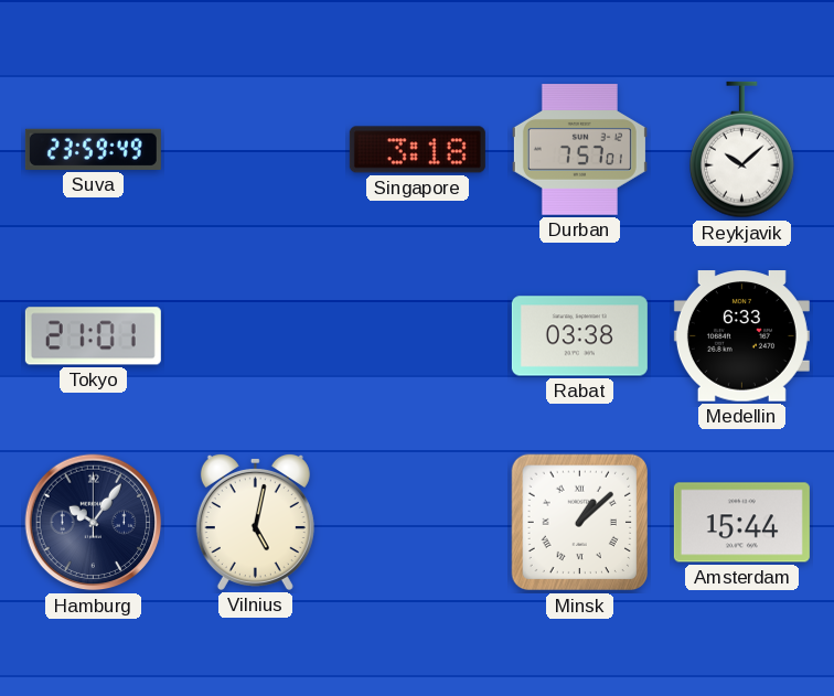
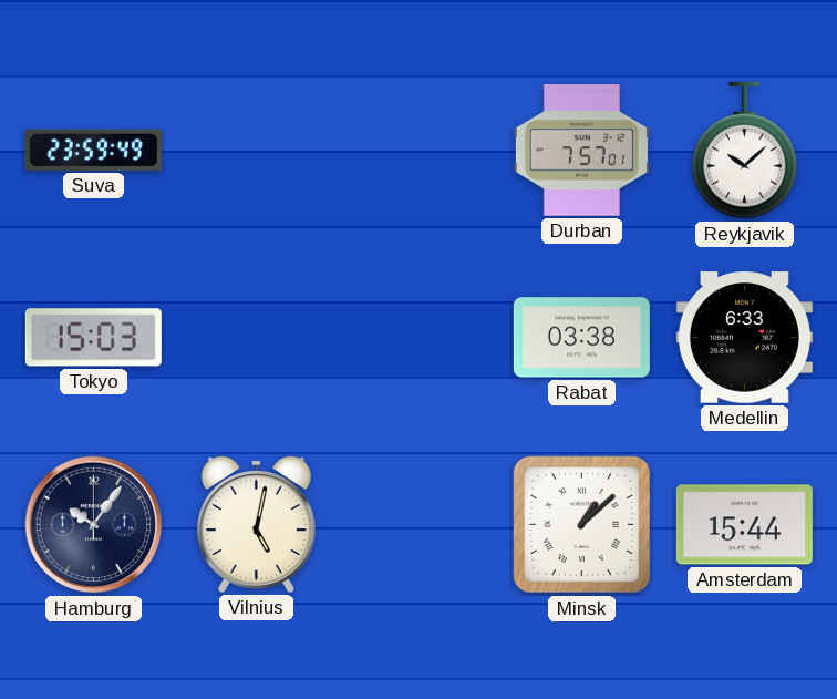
Singapore: 3:18 -> none
Tokyo: 21:01 -> 15:03
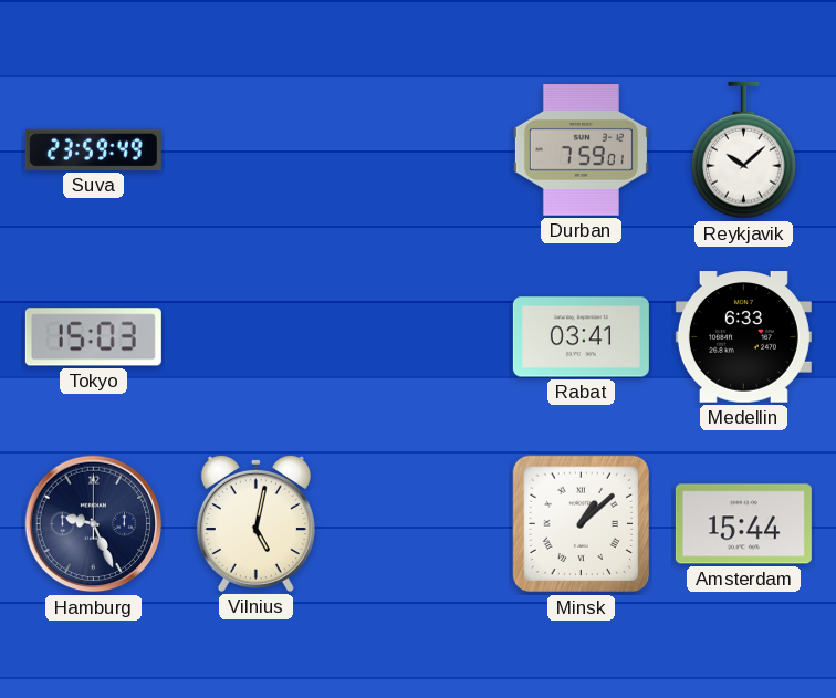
Durban: 7:57 -> 7:59
Rabat: 03:38 -> 03:41
Hamburg: 10:06 -> 9:26
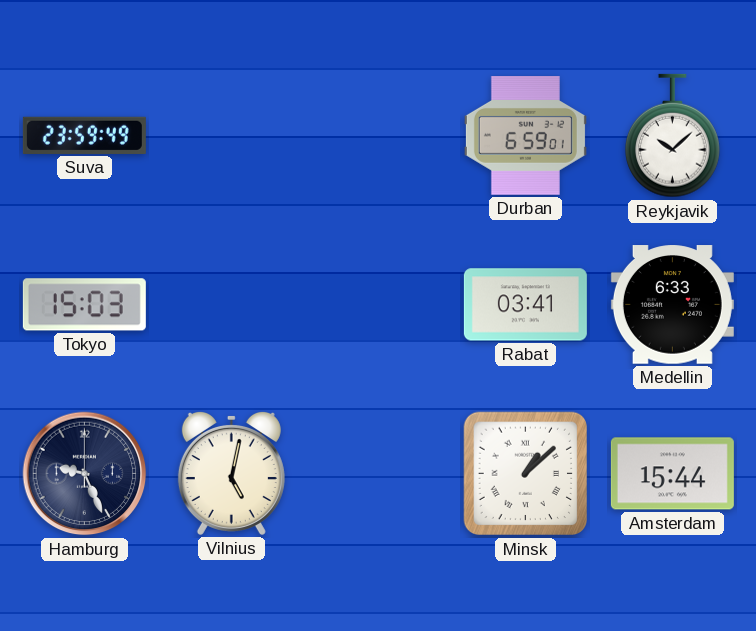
Durban: 7:59 -> 6:59
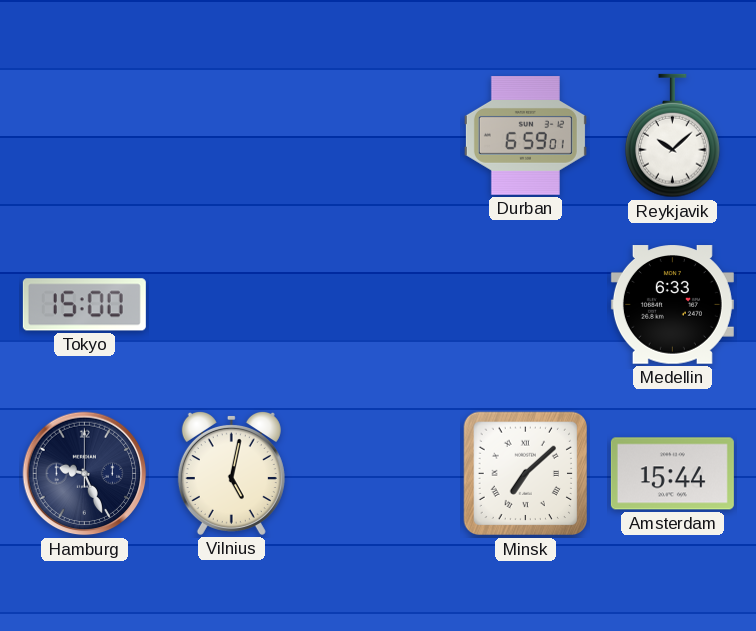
Suva: 23:59 -> none
Tokyo: 15:03 -> 15:00
Rabat: 03:41 -> none
Minsk: 1:08 -> 7:08
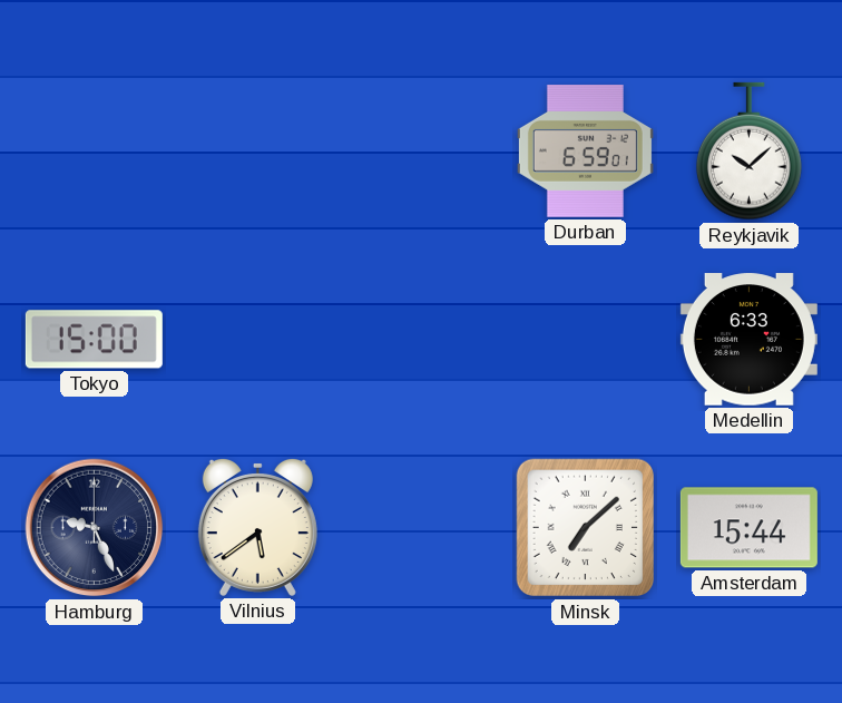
Vilnius: 5:02 -> 5:39
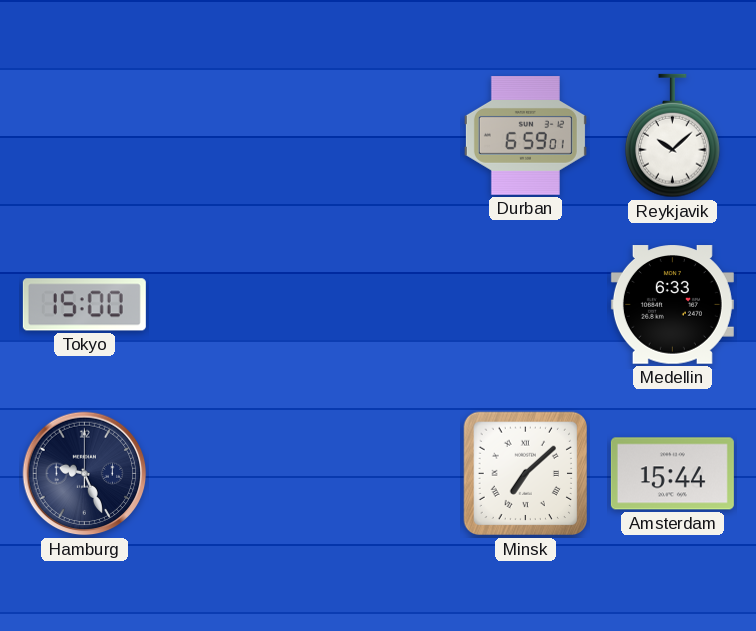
Vilnius: 5:39 -> none
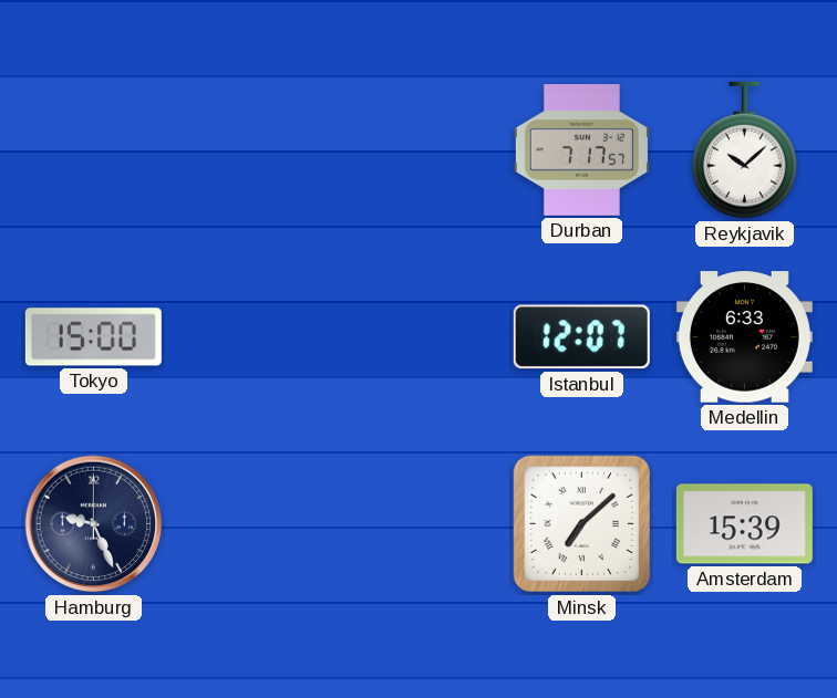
Durban: 6:59 -> 7:17
Istanbul: none -> 12:07
Amsterdam: 15:44 -> 15:39
